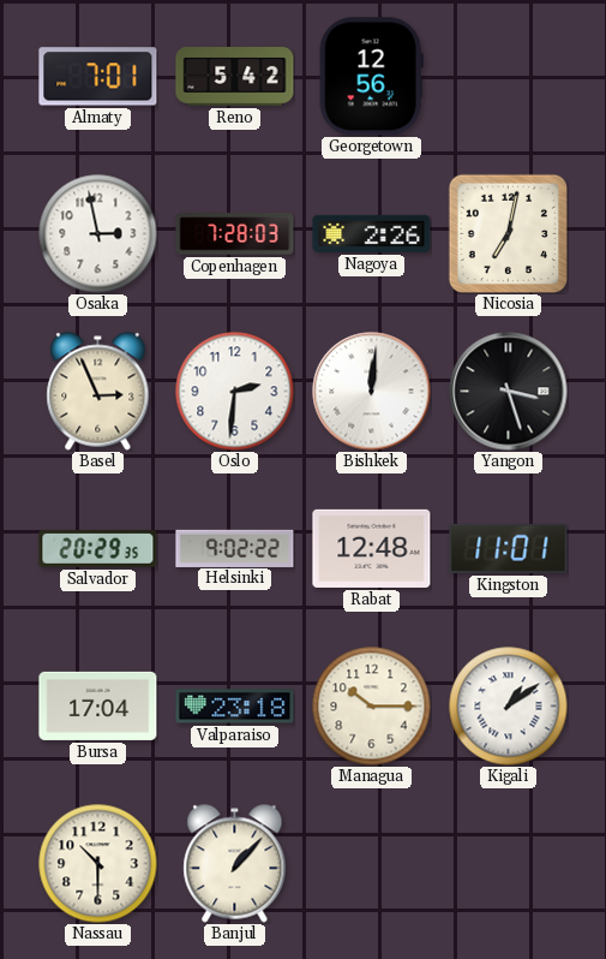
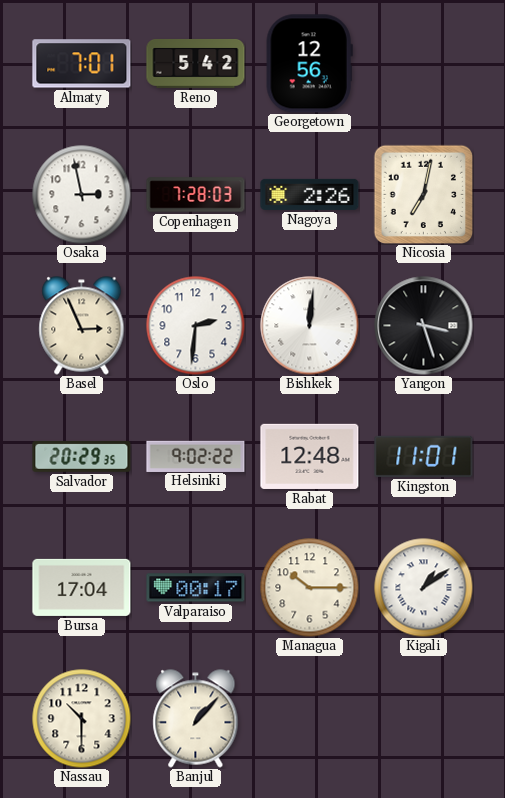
Valparaiso: 23:18 -> 00:17
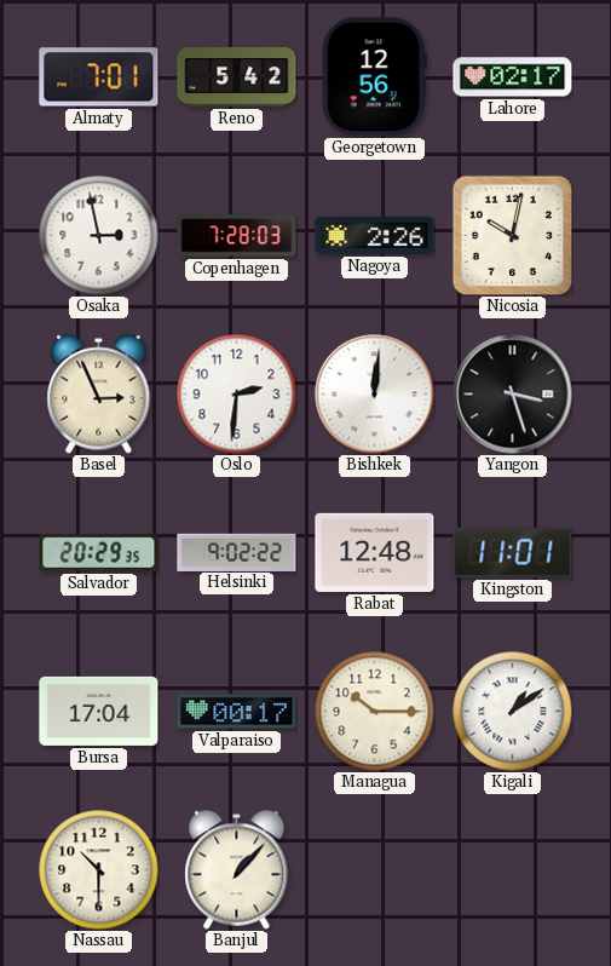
Lahore: none -> 02:17
Nicosia: 7:02 -> 10:02
